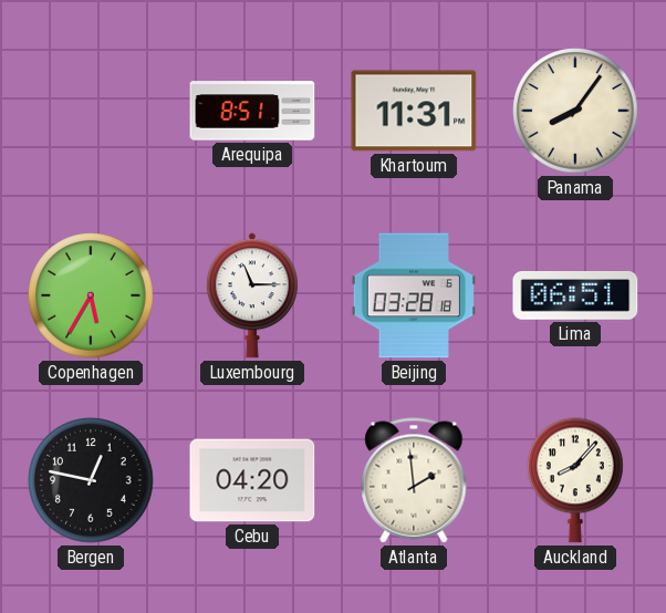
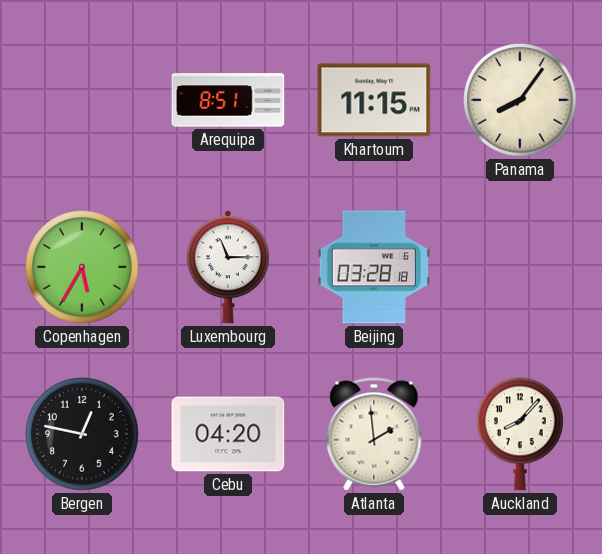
Khartoum: 11:31 -> 11:15
Lima: 06:51 -> none
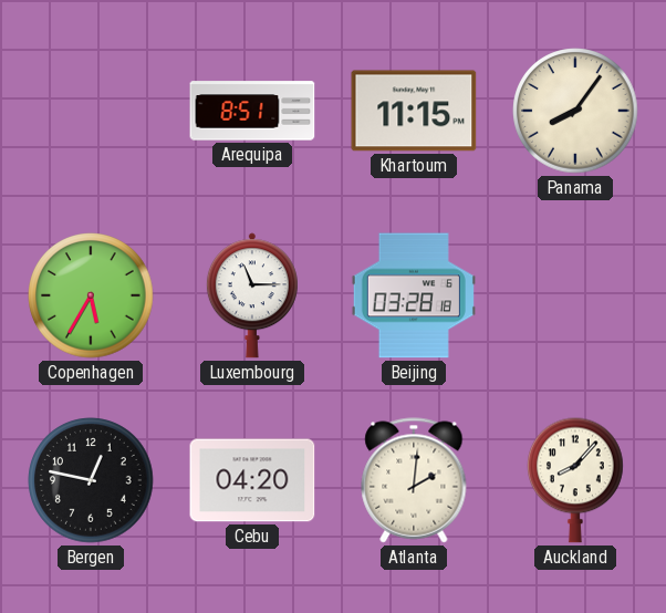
Atlanta: 1:59 -> 2:01
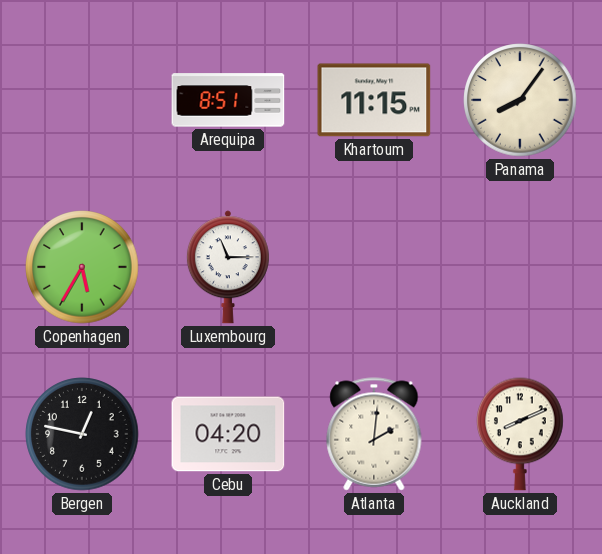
Beijing: 03:28 -> none
Auckland: 8:07 -> 8:11
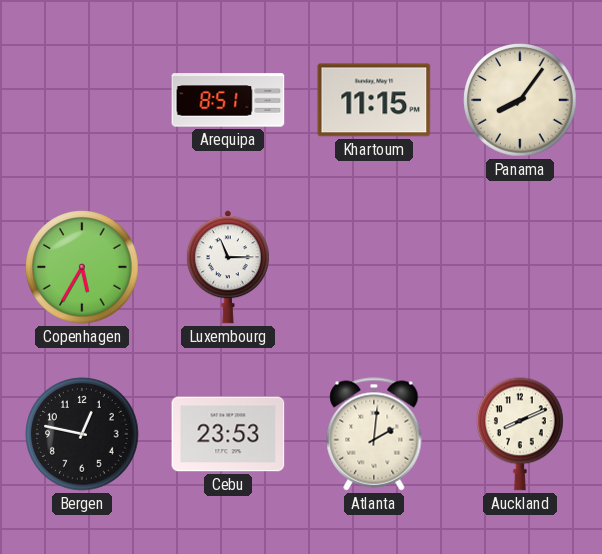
Cebu: 04:20 -> 23:53
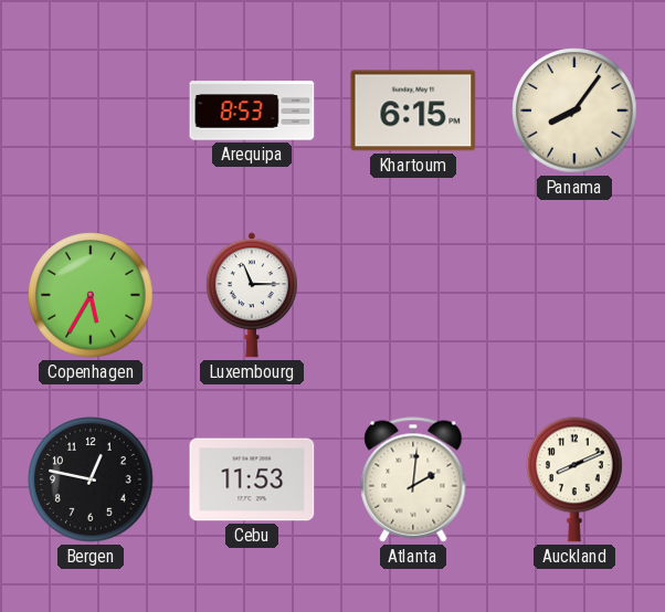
Arequipa: 8:51 -> 8:53
Khartoum: 11:15 -> 6:15
Cebu: 23:53 -> 11:53
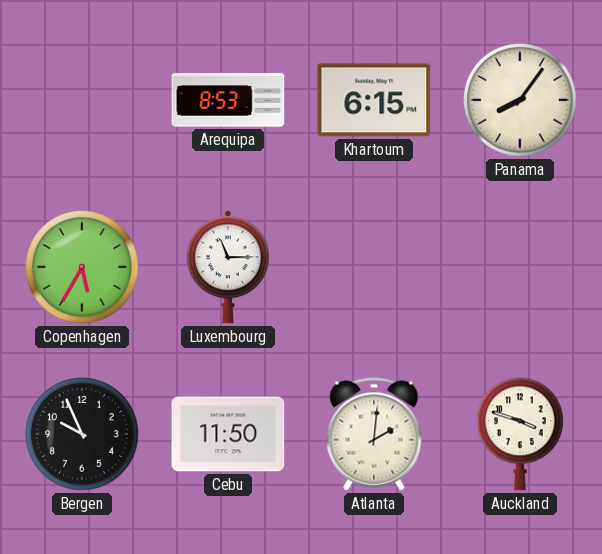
Bergen: 12:47 -> 9:56
Cebu: 11:53 -> 11:50
Auckland: 8:11 -> 3:48
